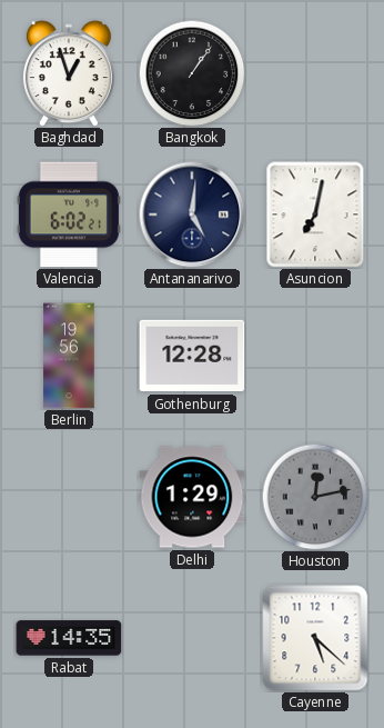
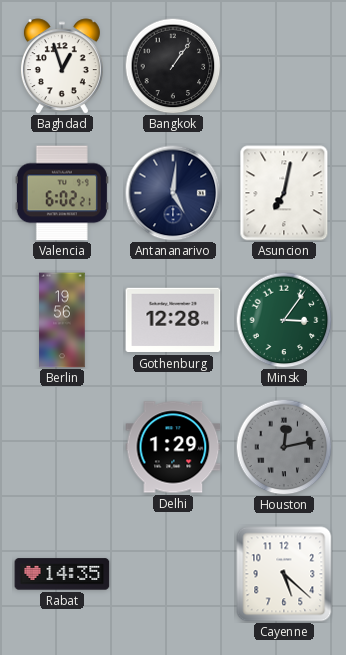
Minsk: none -> 3:06
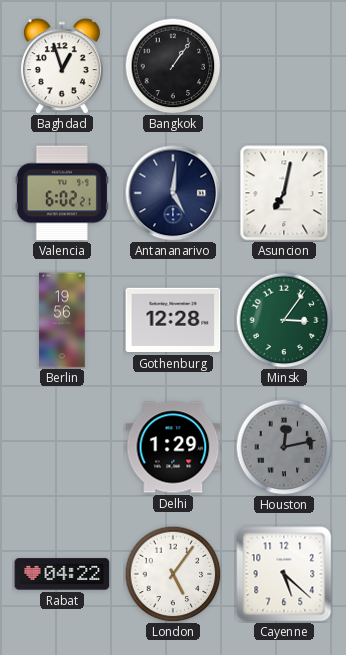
Rabat: 14:35 -> 04:22
London: none -> 5:06
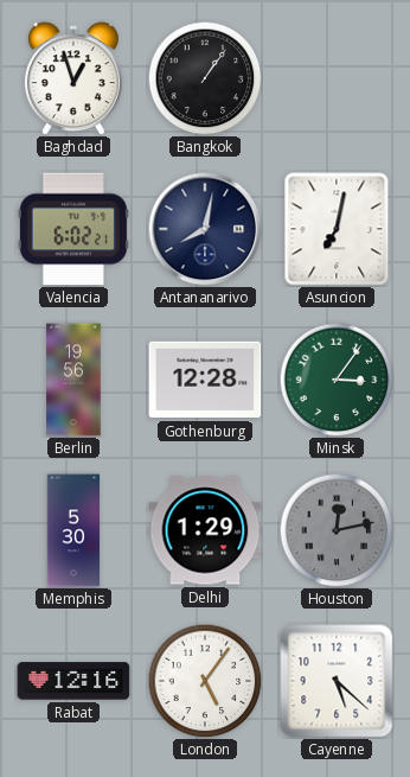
Antananarivo: 5:01 -> 8:02
Memphis: none -> 5:30
Rabat: 04:22 -> 12:16
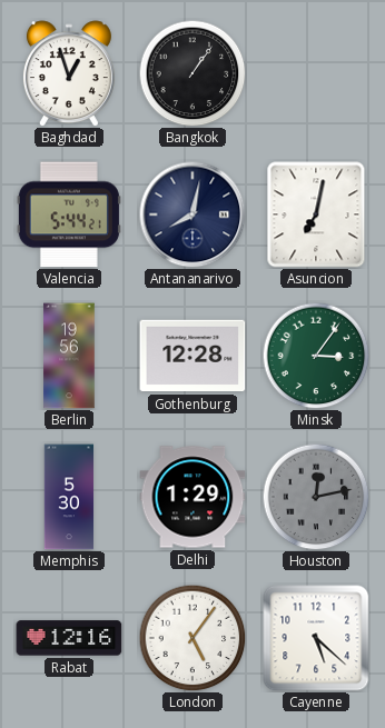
Valencia: 6:02 -> 5:44
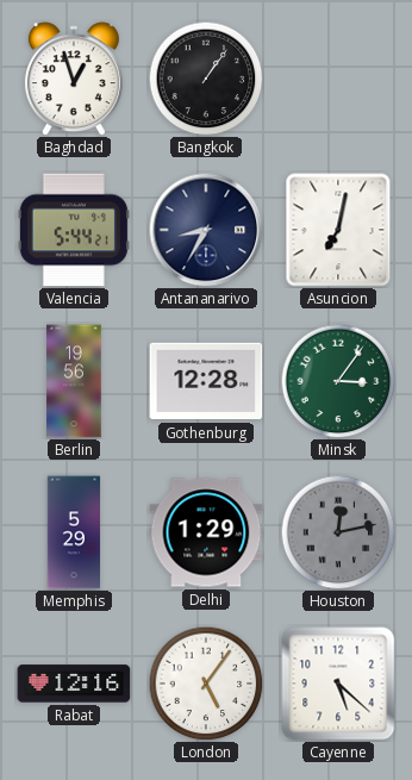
Antananarivo: 8:02 -> 8:35
Memphis: 5:30 -> 5:29
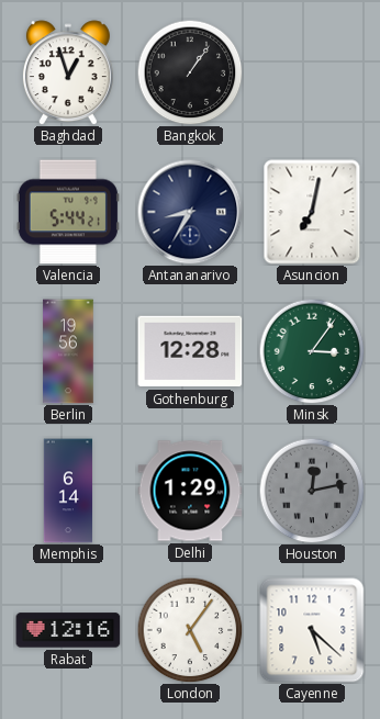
Memphis: 5:29 -> 6:14
